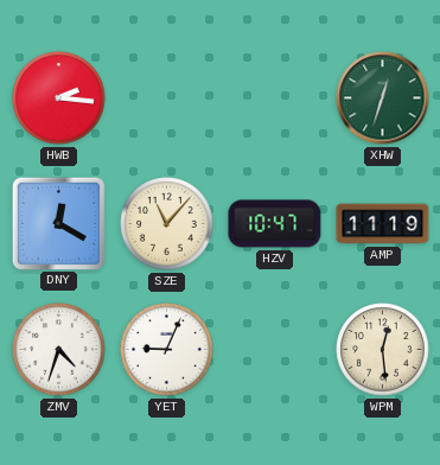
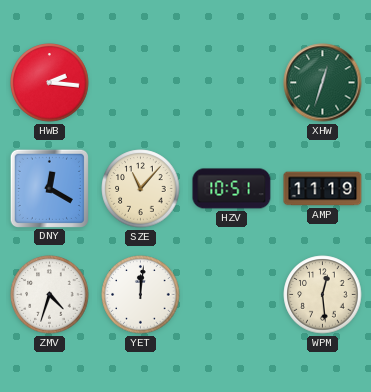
HZV: 10:47 -> 10:51
YET: 9:04 -> 12:01
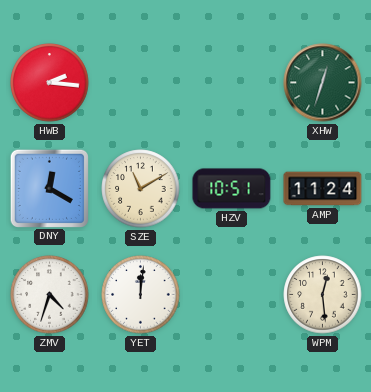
SZE: 11:07 -> 11:10
AMP: 11:19 -> 11:24
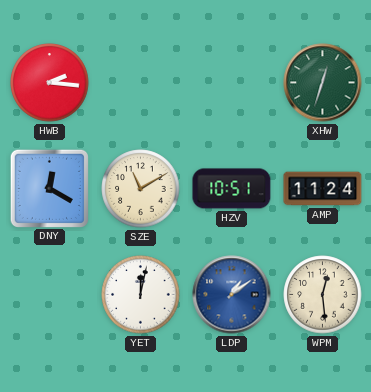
ZMV: 4:33 -> none
YET: 12:01 -> 12:02
LDP: none -> 1:09
